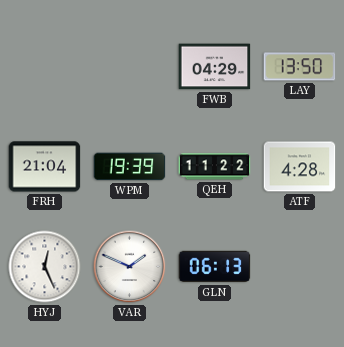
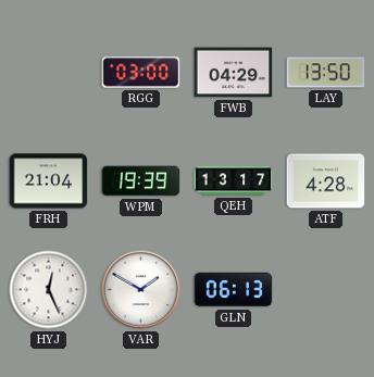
RGG: none -> 03:00
QEH: 11:22 -> 13:17
VAR: 1:49 -> 1:50
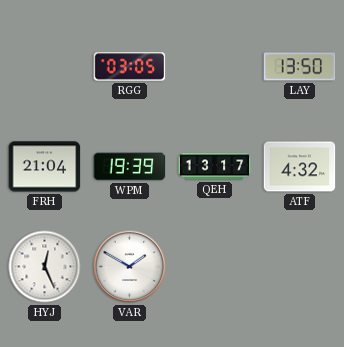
RGG: 03:00 -> 03:05
FWB: 04:29 -> none
ATF: 4:28 -> 4:32
GLN: 06:13 -> none
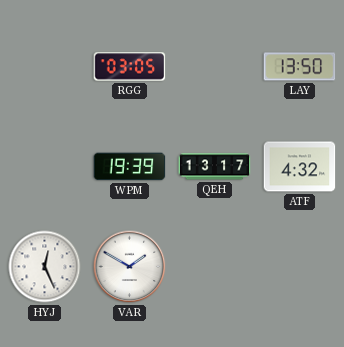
FRH: 21:04 -> none
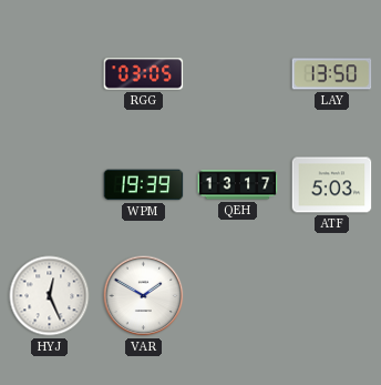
ATF: 4:32 -> 5:03
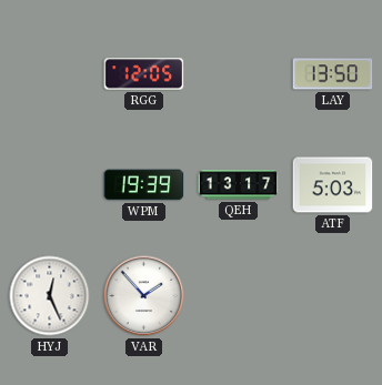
RGG: 03:05 -> 12:05
VAR: 1:50 -> 1:53
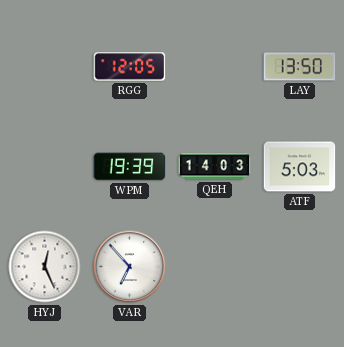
QEH: 13:17 -> 14:03
VAR: 1:53 -> 6:53
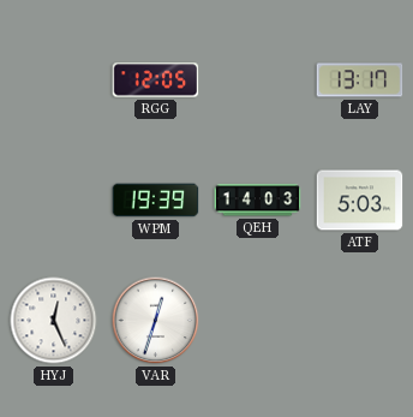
LAY: 13:50 -> 13:17
VAR: 6:53 -> 12:33
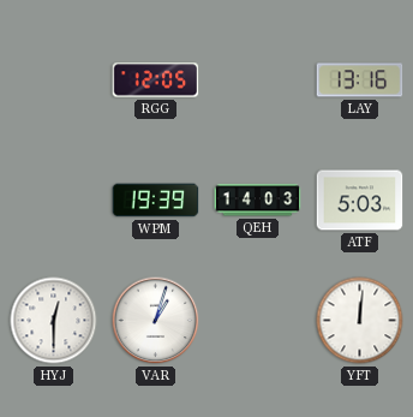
LAY: 13:17 -> 13:16
HYJ: 12:26 -> 12:30
VAR: 12:33 -> 1:03
YFT: none -> 12:01
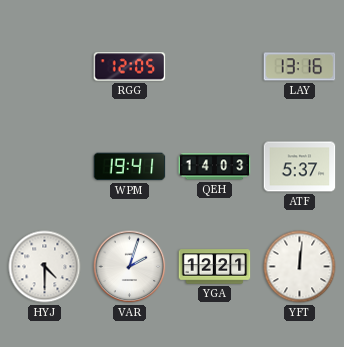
WPM: 19:39 -> 19:41
ATF: 5:03 -> 5:37
HYJ: 12:30 -> 4:30
VAR: 1:03 -> 2:03
YGA: none -> 12:21
